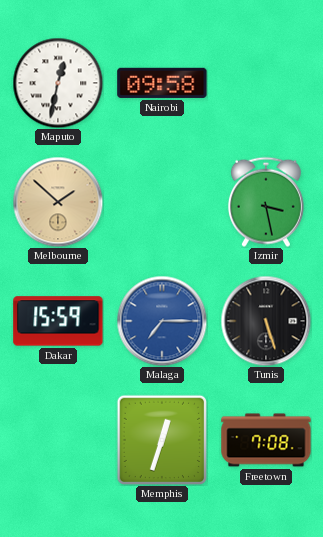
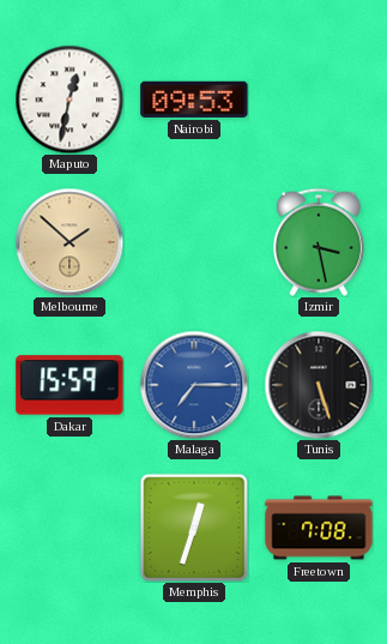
Nairobi: 09:58 -> 09:53
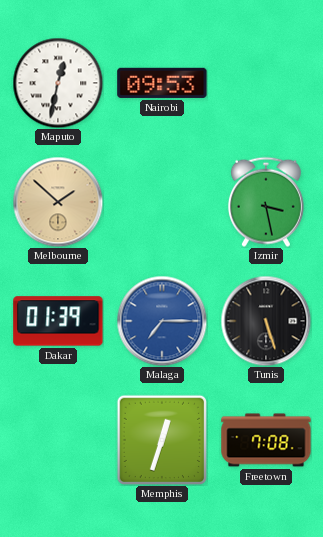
Dakar: 15:59 -> 01:39
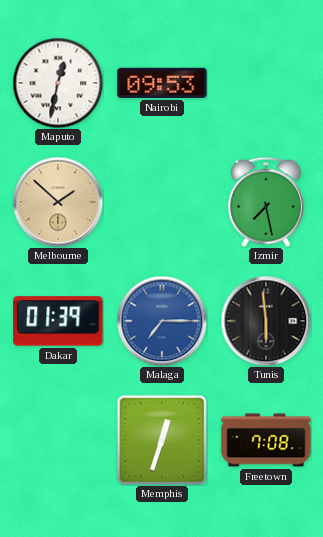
Izmir: 3:28 -> 7:28
Tunis: 5:27 -> 5:59
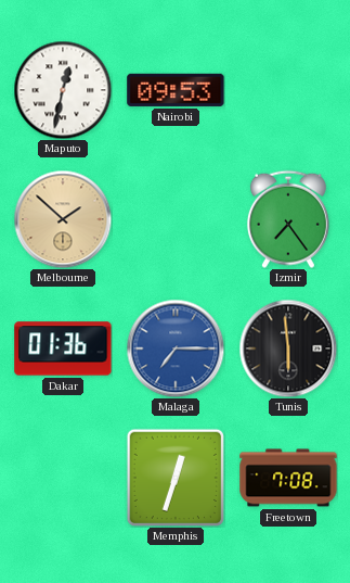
Izmir: 7:28 -> 7:24
Dakar: 01:39 -> 01:36
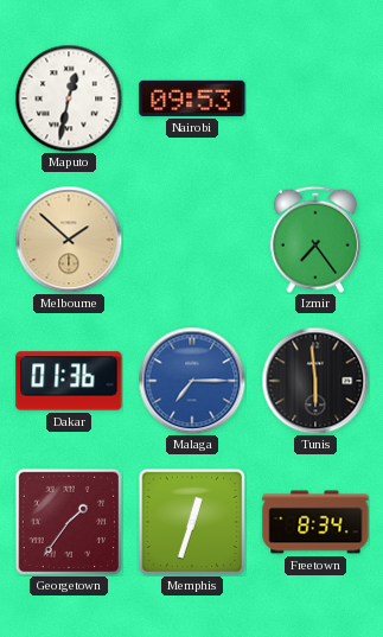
Georgetown: none -> 1:36
Freetown: 7:08 -> 8:34
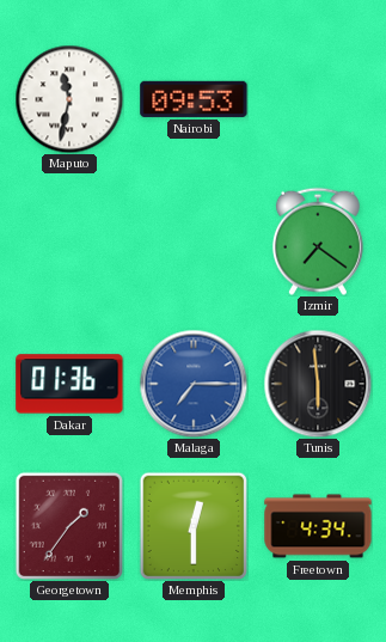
Maputo: 12:32 -> 11:32
Melbourne: 1:52 -> none
Izmir: 7:24 -> 7:21
Memphis: 12:33 -> 12:30
Freetown: 8:34 -> 4:34
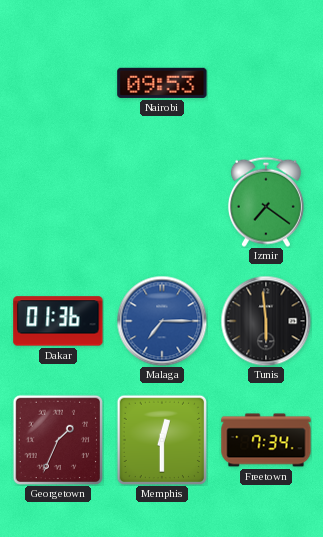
Maputo: 11:32 -> none
Georgetown: 1:36 -> 1:34
Freetown: 4:34 -> 7:34
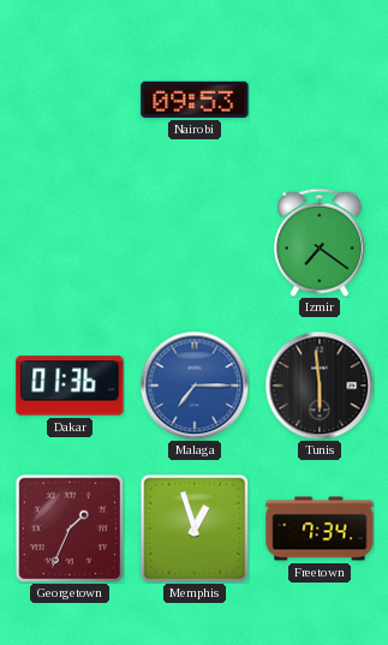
Memphis: 12:30 -> 12:57
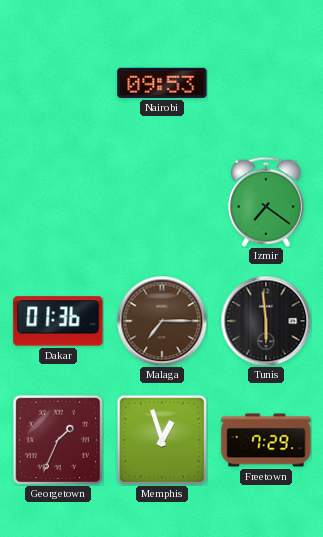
Malaga dial: blue -> brown
Freetown: 7:34 -> 7:29
